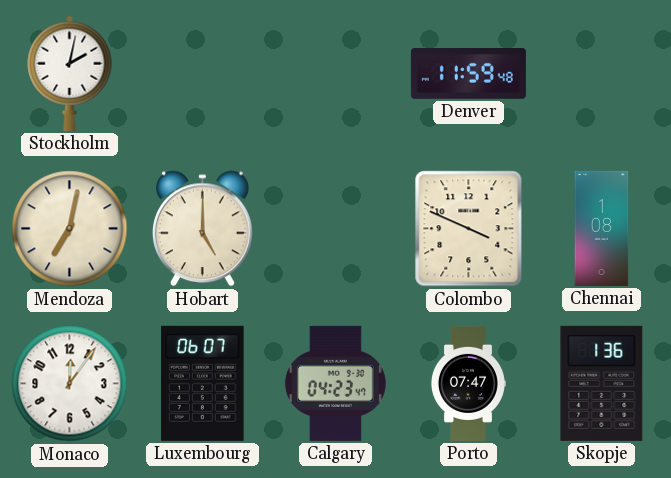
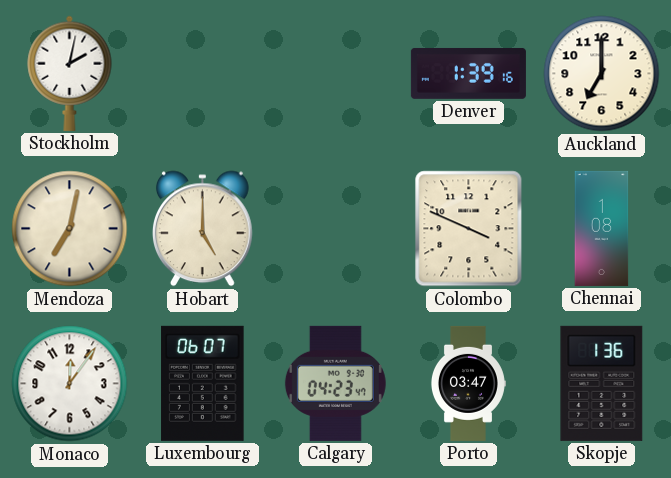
Denver: 11:59 -> 1:39
Auckland: none -> 7:00
Porto: 07:47 -> 03:47
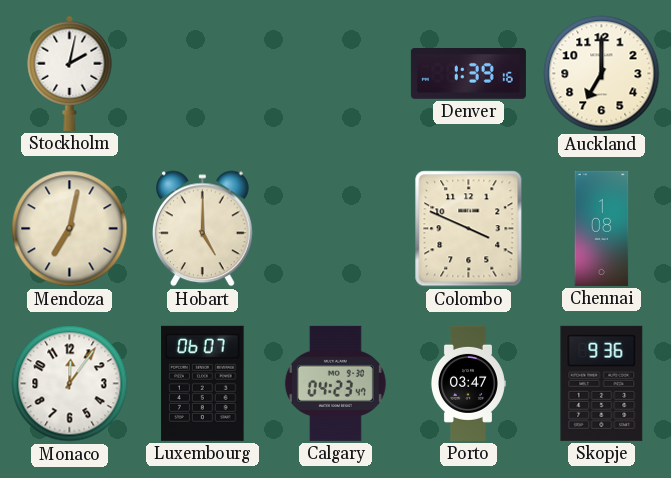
Skopje: 1:36 -> 9:36
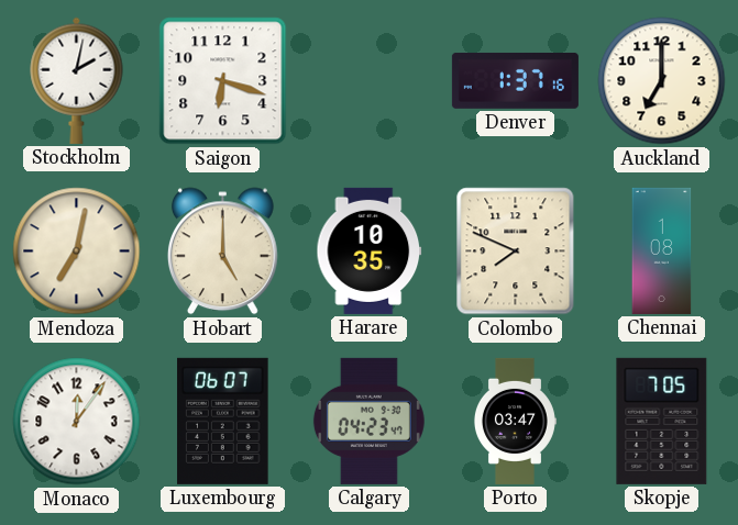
Saigon: none -> 6:18
Denver: 1:39 -> 1:37
Harare: none -> 10:35
Colombo: 3:49 -> 7:49
Skopje: 9:36 -> 7:05
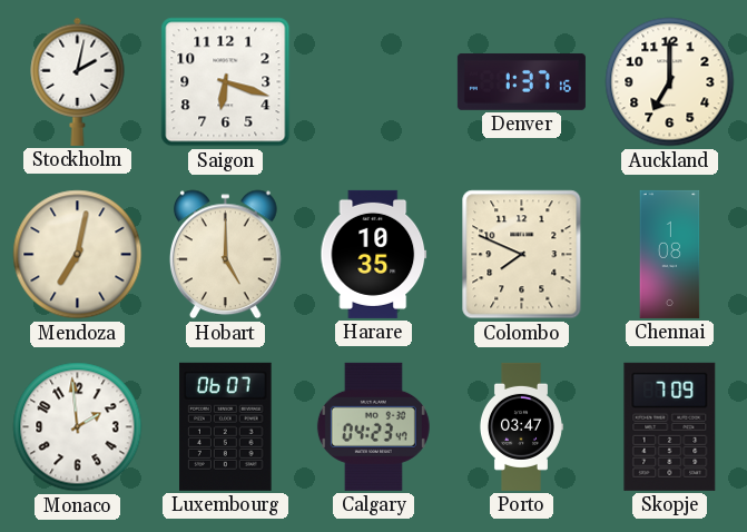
Monaco: 12:06 -> 1:59
Skopje: 7:05 -> 7:09
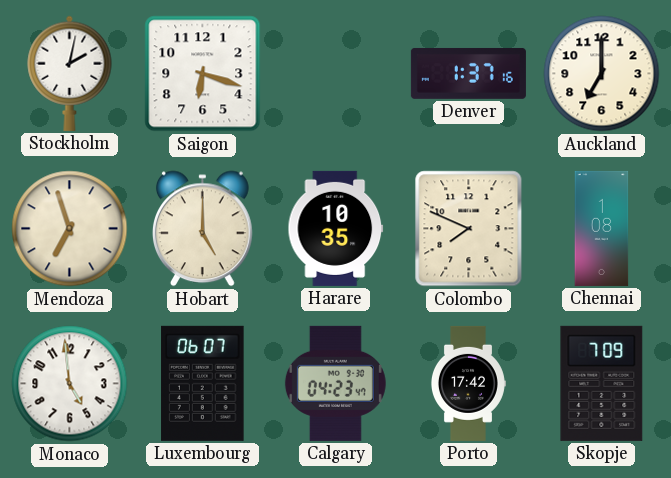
Mendoza: 7:02 -> 6:57
Monaco: 1:59 -> 4:59
Porto: 03:47 -> 17:42
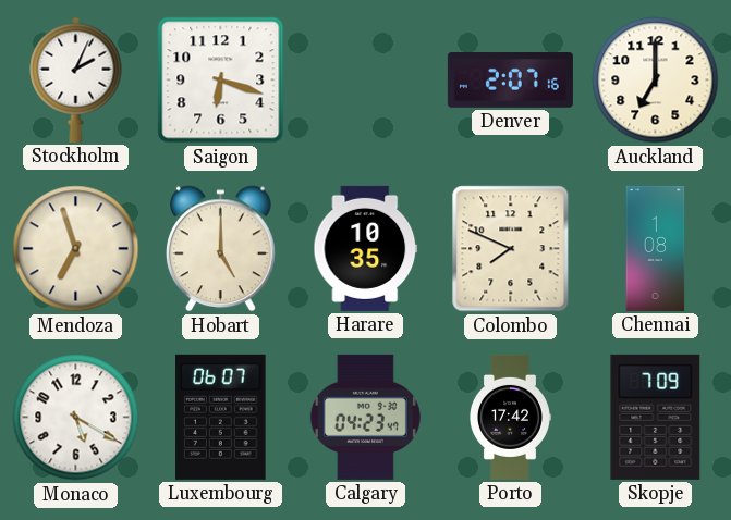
Stockholm: 2:02 -> 2:04
Denver: 1:37 -> 2:07
Monaco: 4:59 -> 5:20
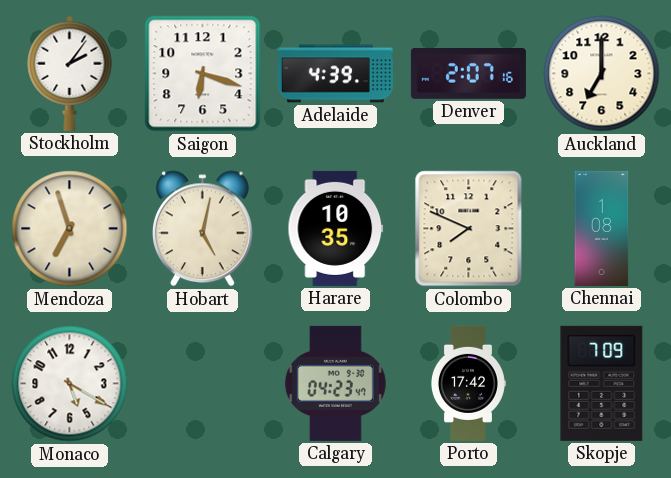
Stockholm: 2:04 -> 2:06
Adelaide: none -> 4:39
Hobart: 5:00 -> 5:02
Luxembourg: 06:07 -> none
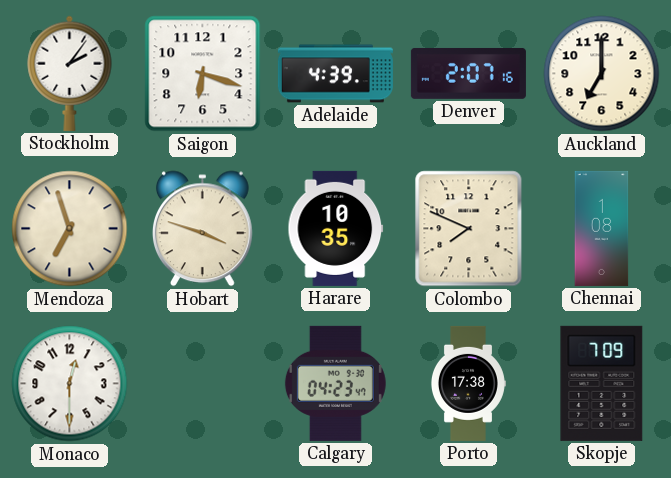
Hobart: 5:02 -> 3:48
Monaco: 5:20 -> 12:30
Porto: 17:42 -> 17:38
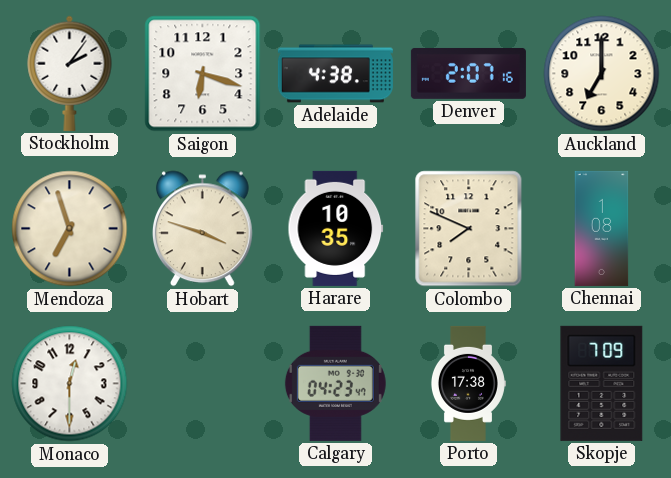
Adelaide: 4:39 -> 4:38
